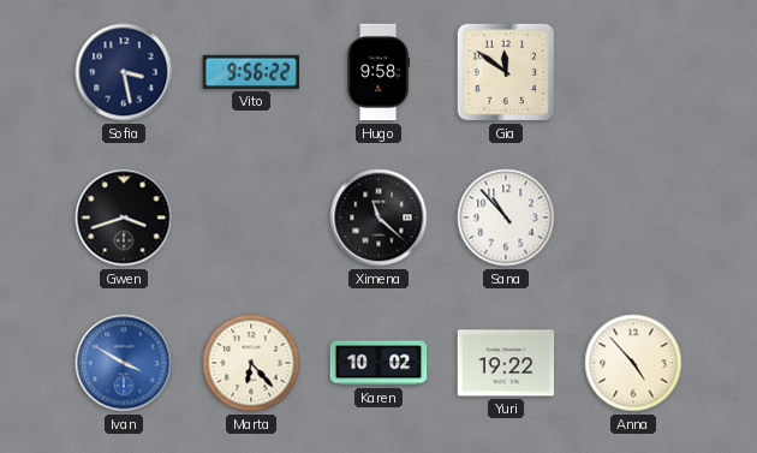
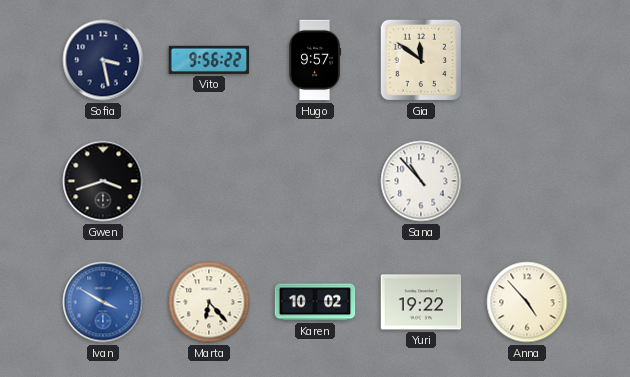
Hugo: 9:58 -> 9:57
Ximena: 11:22 -> none
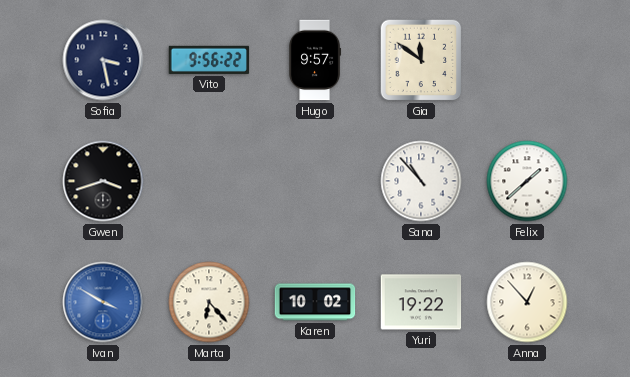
Felix: none -> 1:38
Anna: 4:53 -> 12:53
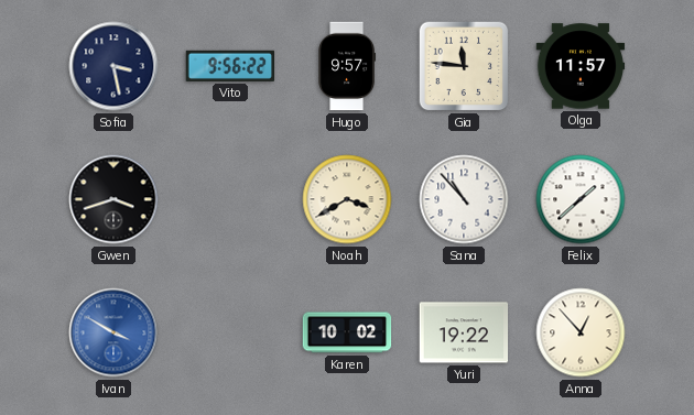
Gia: 11:51 -> 11:46
Olga: none -> 11:57
Noah: none -> 3:40
Marta: 6:23 -> none
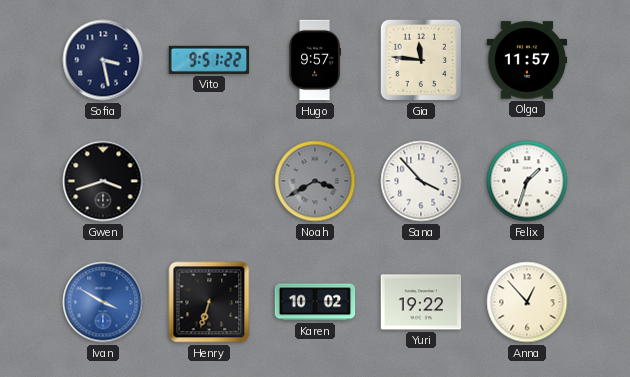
Vito: 9:56 -> 9:51
Noah dial: cream -> grey
Sana: 10:53 -> 3:53
Felix: 1:38 -> 1:33
Henry: none -> 6:33
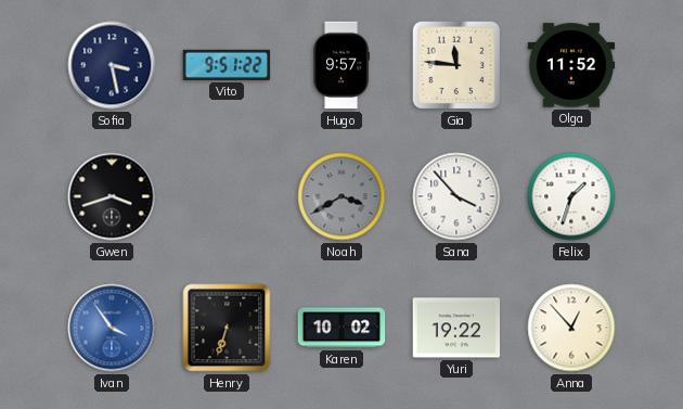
Olga: 11:57 -> 11:52
Ivan: 3:50 -> 3:54
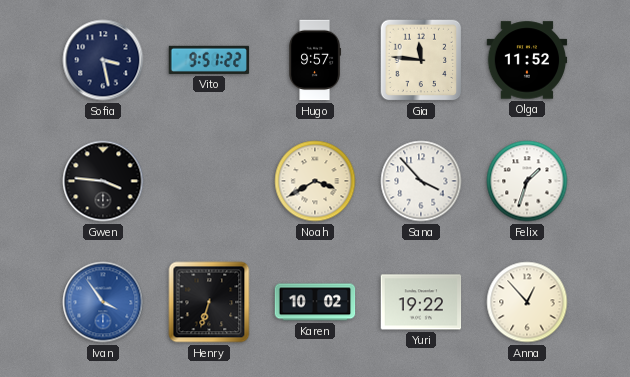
Gwen: 3:42 -> 3:46
Noah dial: grey -> cream
